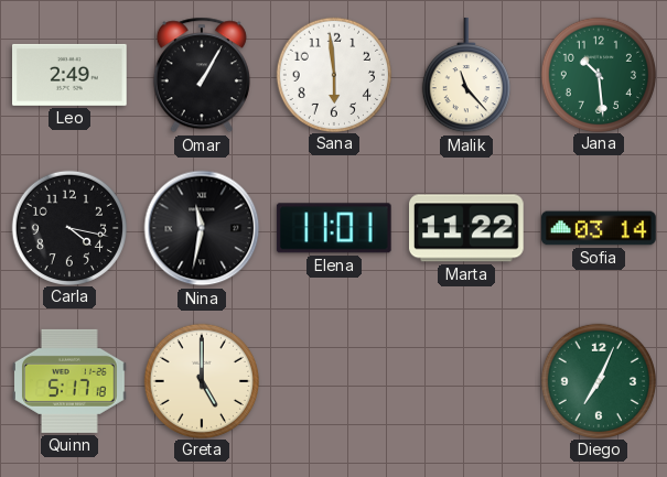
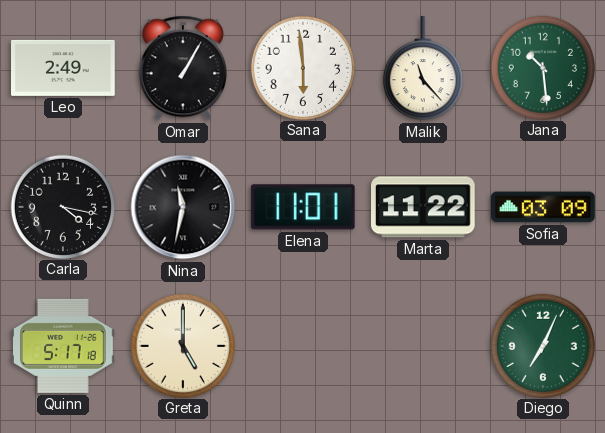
Sofia: 03:14 -> 03:09
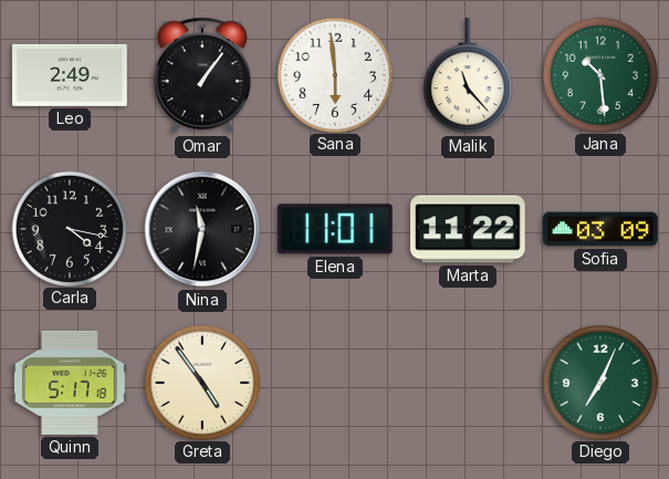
Omar: 1:05 -> 1:06
Greta: 5:00 -> 4:54
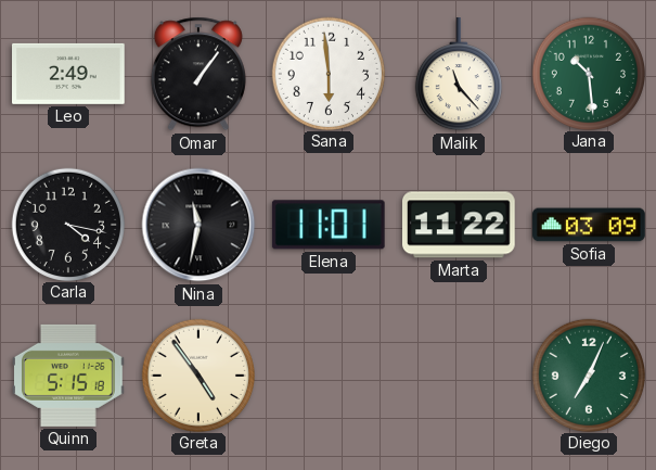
Quinn: 5:17 -> 5:15
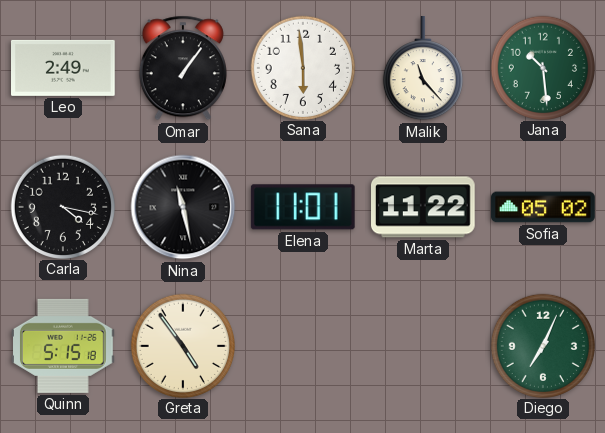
Nina: 11:32 -> 11:28
Sofia: 03:09 -> 05:02
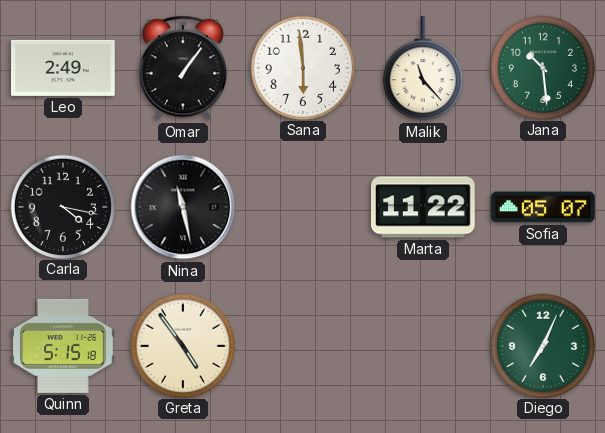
Elena: 11:01 -> none
Sofia: 05:02 -> 05:07
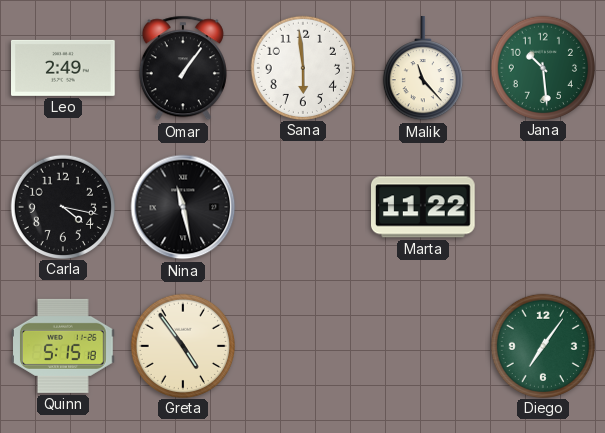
Sofia: 05:07 -> none
Diego: 7:04 -> 7:06
